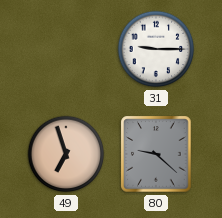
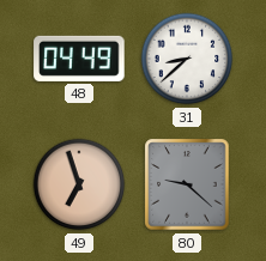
48: none -> 04:49
31: 9:15 -> 8:38
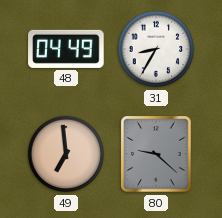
31: 8:38 -> 8:35
49: 6:57 -> 6:59
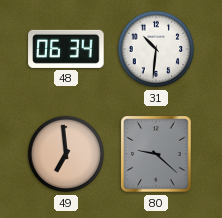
48: 04:49 -> 06:34
31: 8:35 -> 10:31
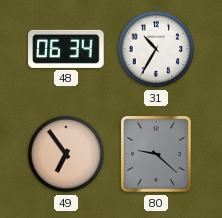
31: 10:31 -> 10:35
49: 6:59 -> 6:54
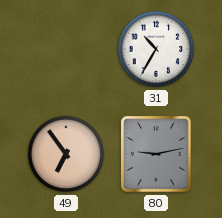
48: 06:34 -> none
80: 9:22 -> 9:13
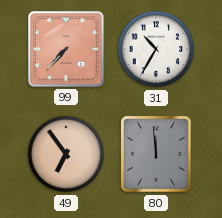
99: none -> 7:37
80: 9:13 -> 11:59
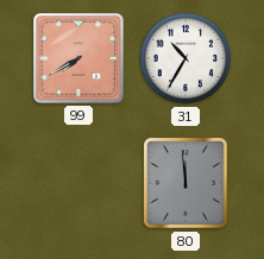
99: 7:37 -> 7:40
49: 6:54 -> none
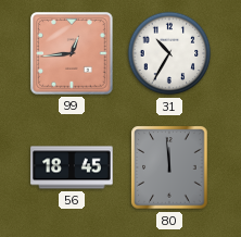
99: 7:40 -> 12:44
56: none -> 18:45
